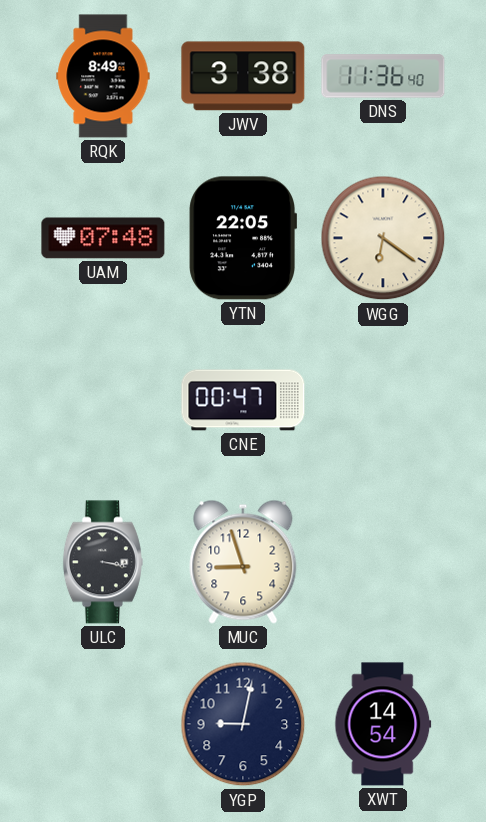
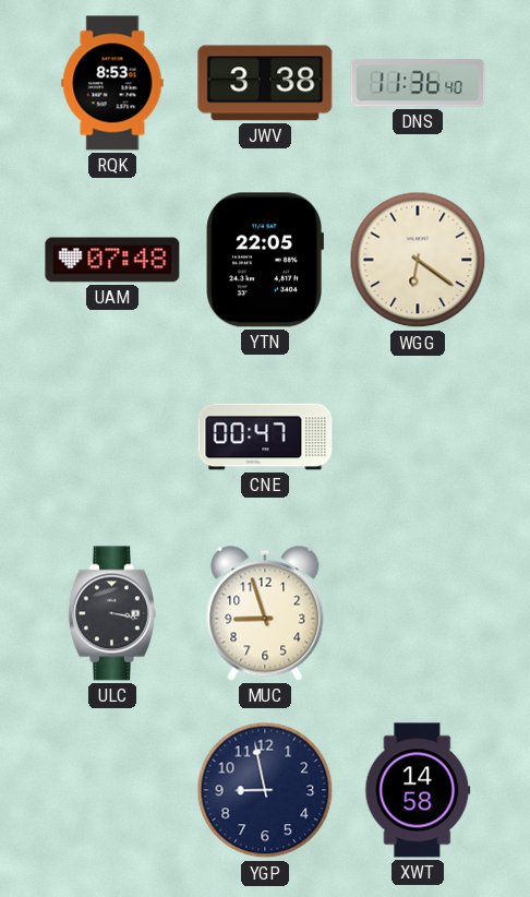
RQK: 8:49 -> 8:53
YGP: 9:02 -> 8:58
XWT: 14:54 -> 14:58
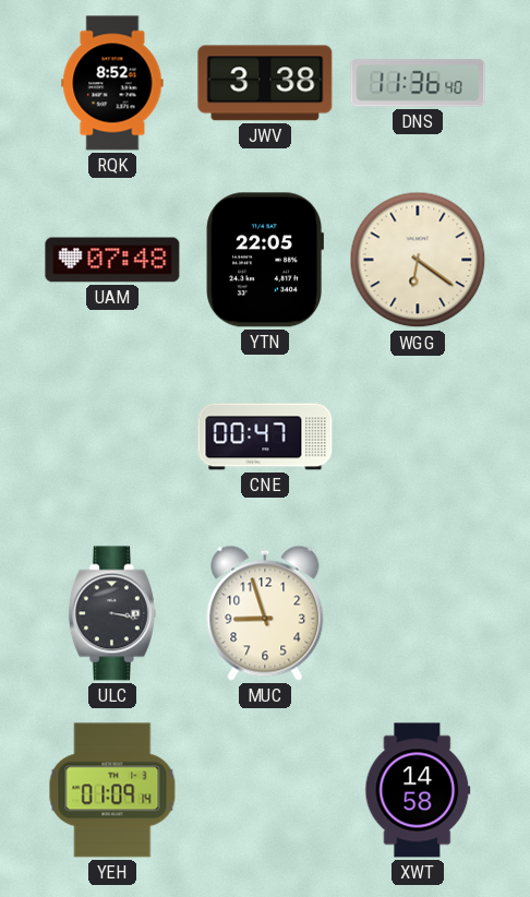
RQK: 8:53 -> 8:52
YEH: none -> 01:09
YGP: 8:58 -> none
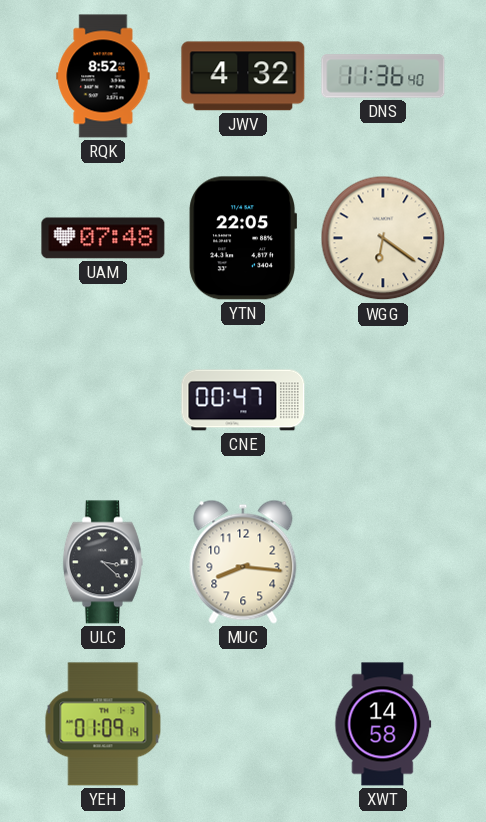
JWV: 3:38 -> 4:32
ULC: 3:17 -> 3:22
MUC: 8:57 -> 8:16
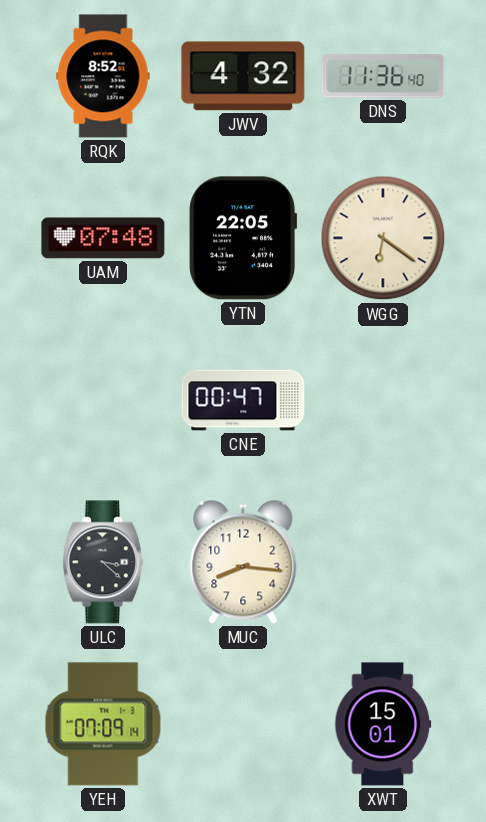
YEH: 01:09 -> 07:09
XWT: 14:58 -> 15:01
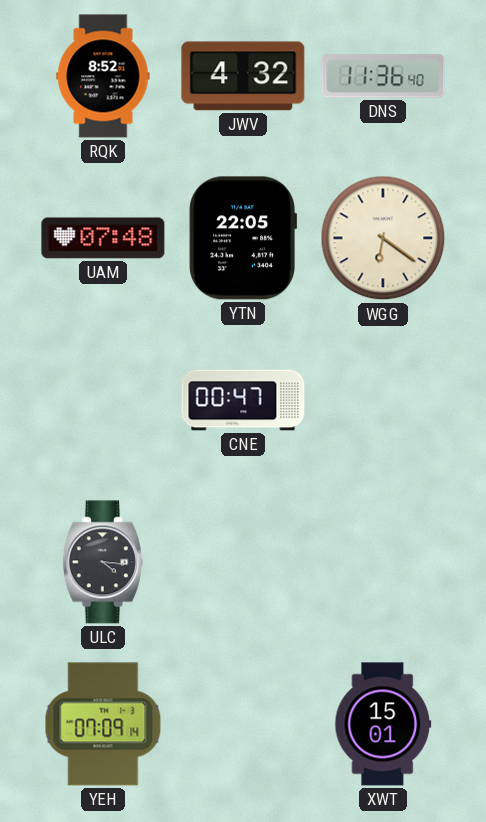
ULC: 3:22 -> 4:16
MUC: 8:16 -> none
